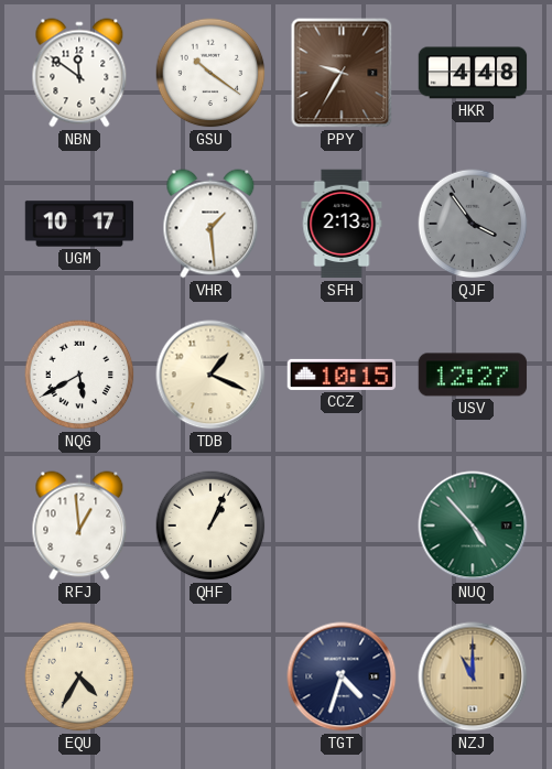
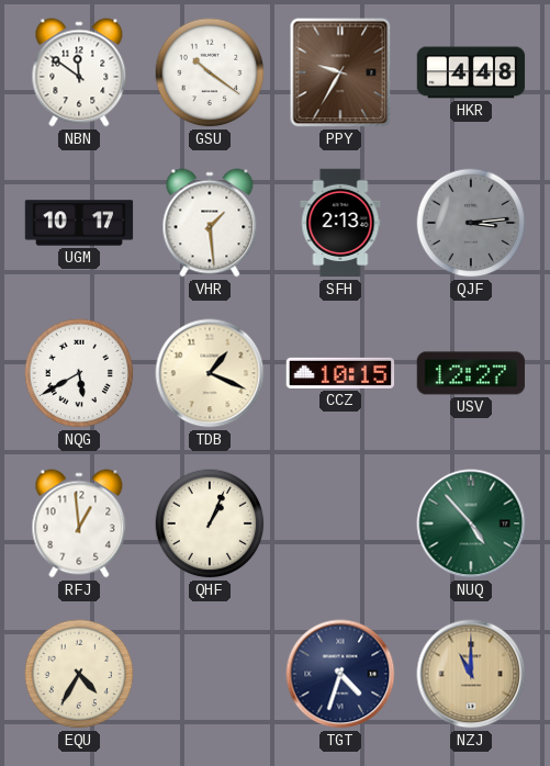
QJF: 3:54 -> 3:14
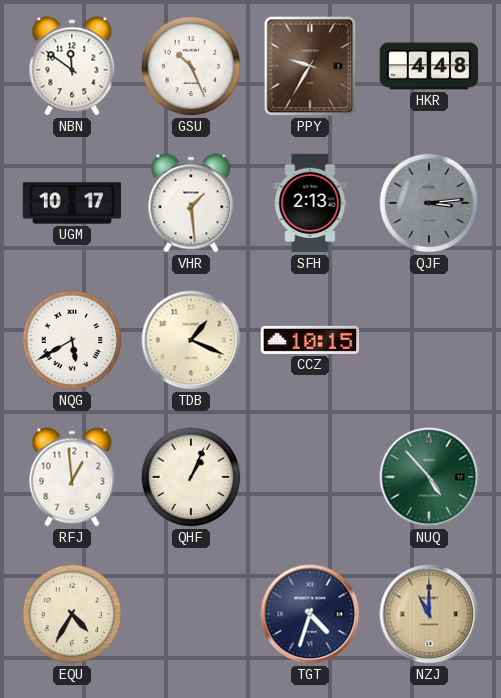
GSU: 10:21 -> 10:26
USV: 12:27 -> none
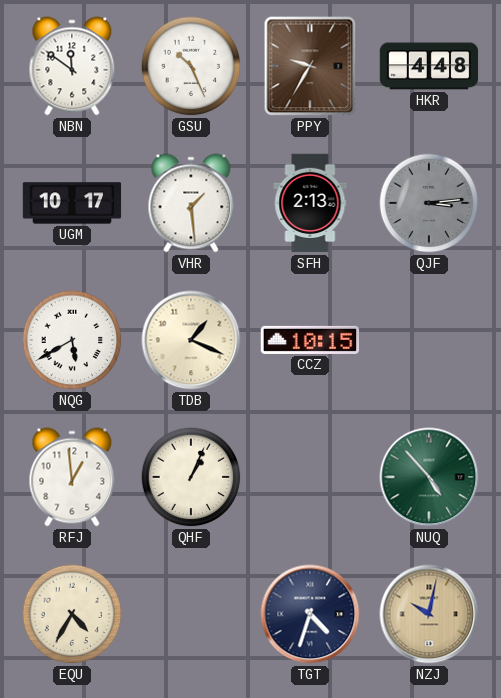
NZJ: 11:00 -> 10:02
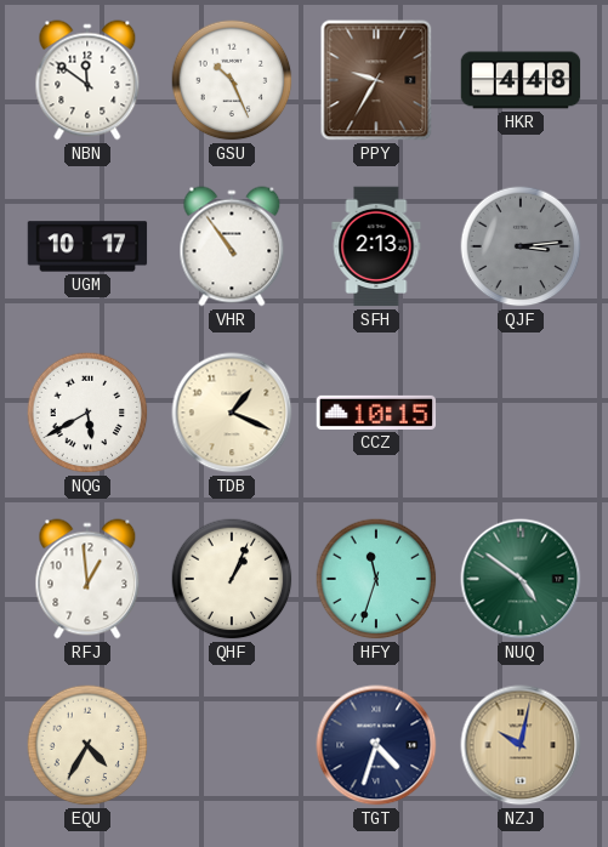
VHR: 1:29 -> 10:54
HFY: none -> 11:33
NUQ: 4:53 -> 4:51
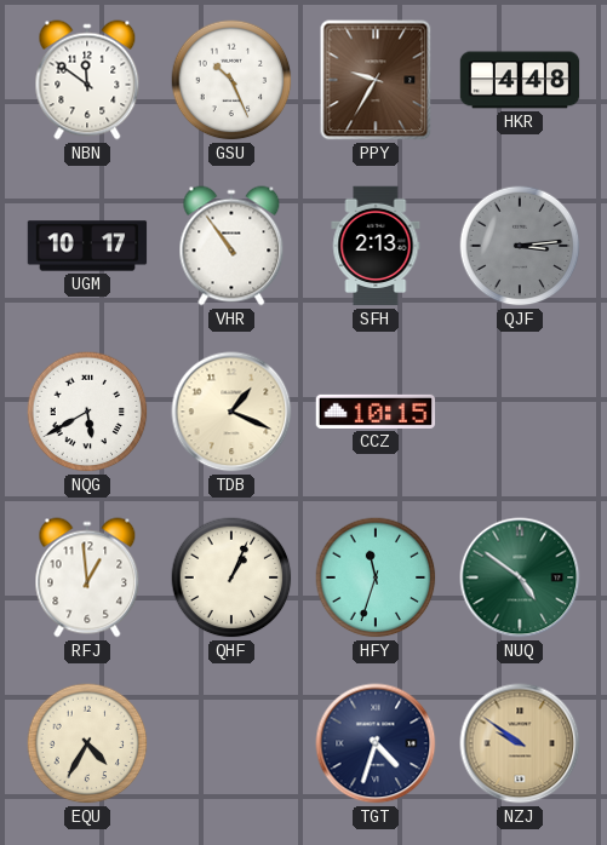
NZJ: 10:02 -> 9:51
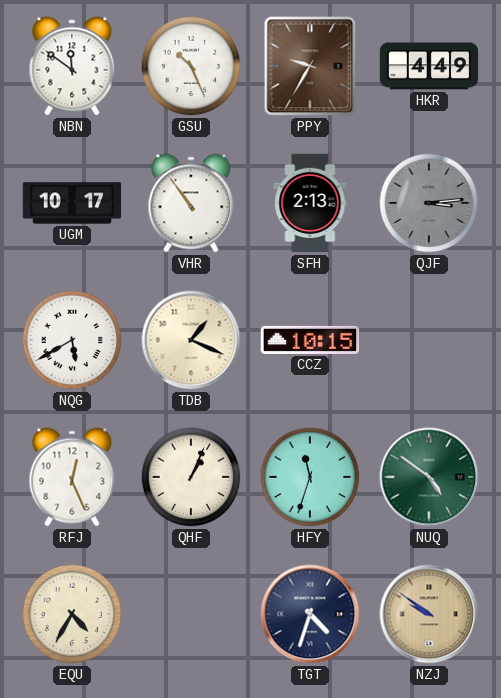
HKR: 4:48 -> 4:49
RFJ: 12:59 -> 12:26
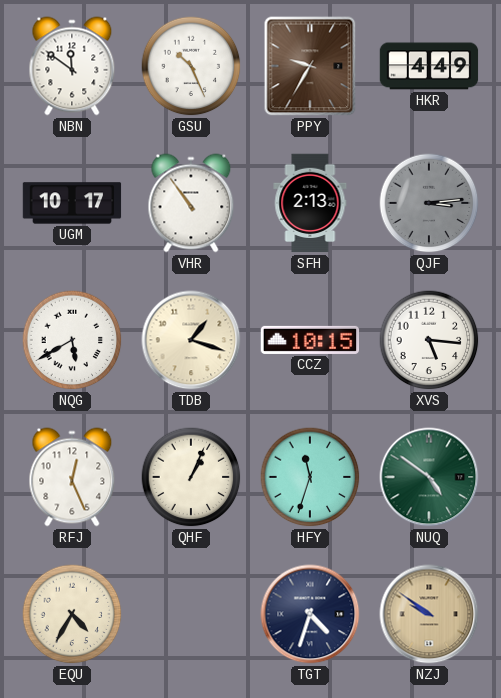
TDB: 1:19 -> 1:18
XVS: none -> 5:16
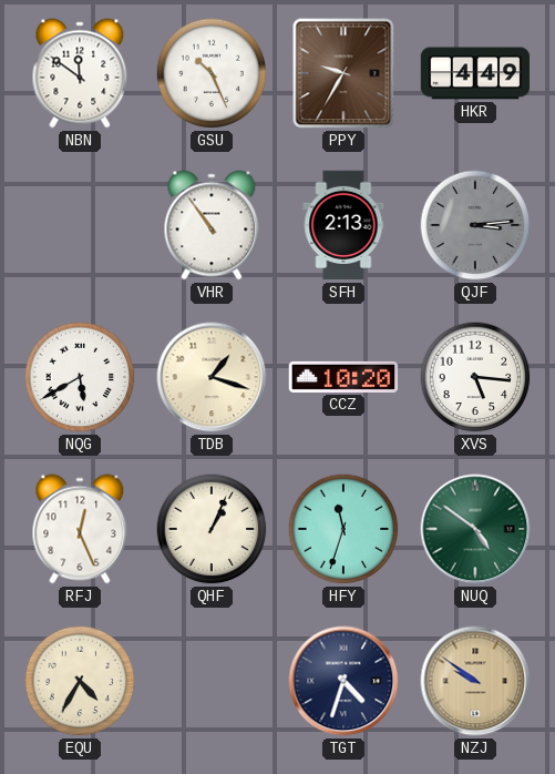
UGM: 10:17 -> none
CCZ: 10:15 -> 10:20
